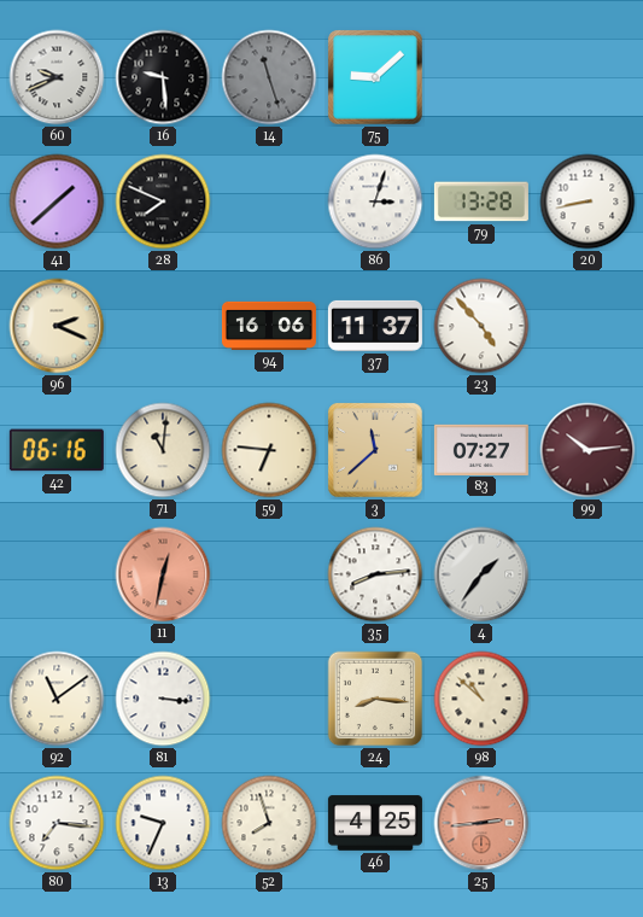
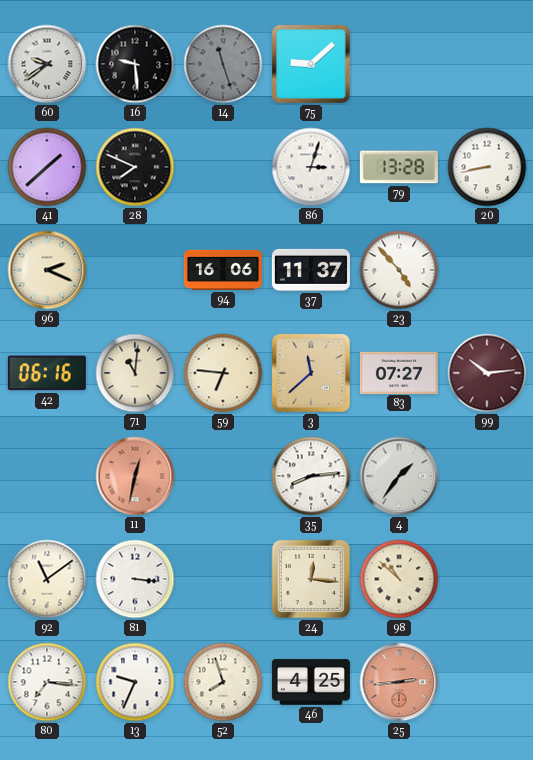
60: 9:41 -> 9:39
24: 8:16 -> 12:16
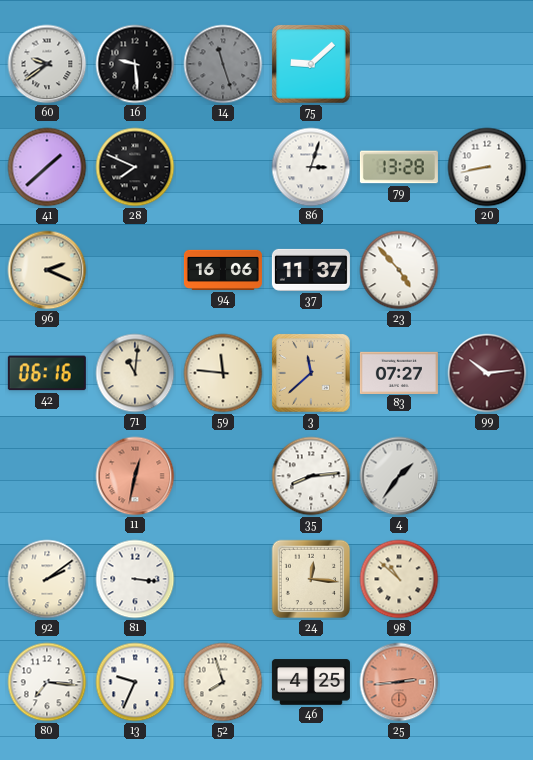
59: 6:46 -> 11:46
92: 11:09 -> 2:09
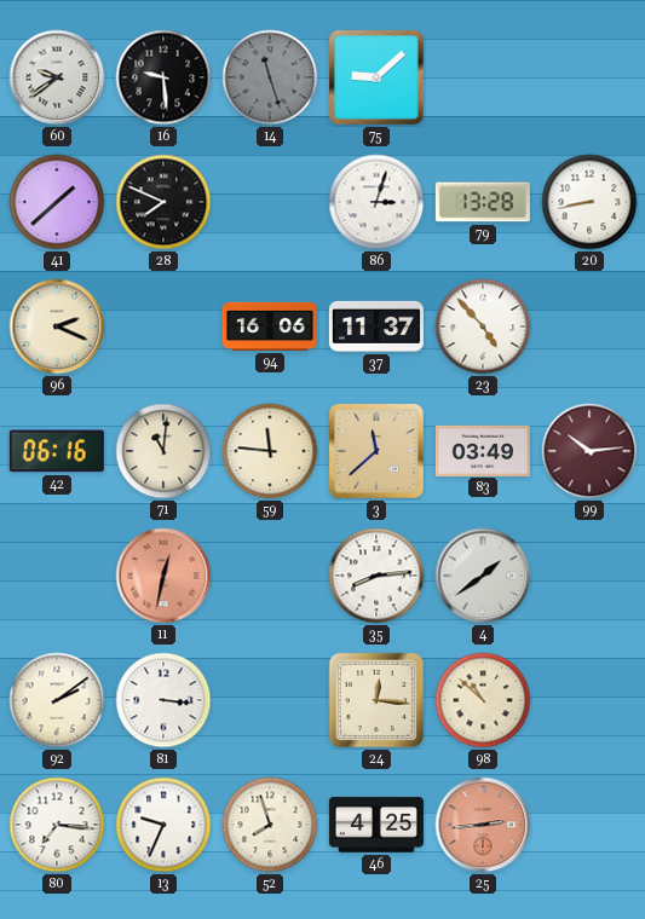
83: 07:27 -> 03:49
4: 1:36 -> 1:39
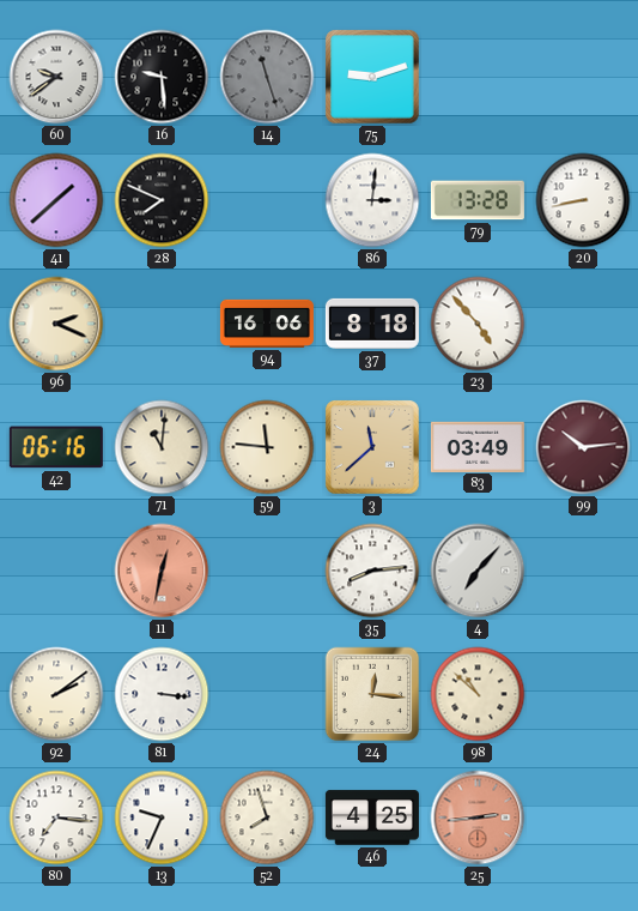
75: 9:08 -> 9:12
86: 3:03 -> 3:01
37: 11:37 -> 8:18
4: 1:39 -> 7:07
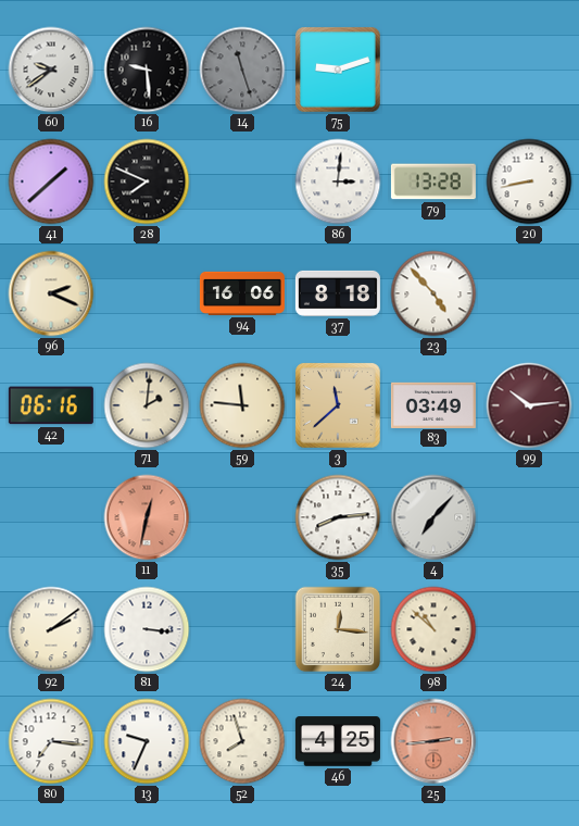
71: 11:01 -> 2:01
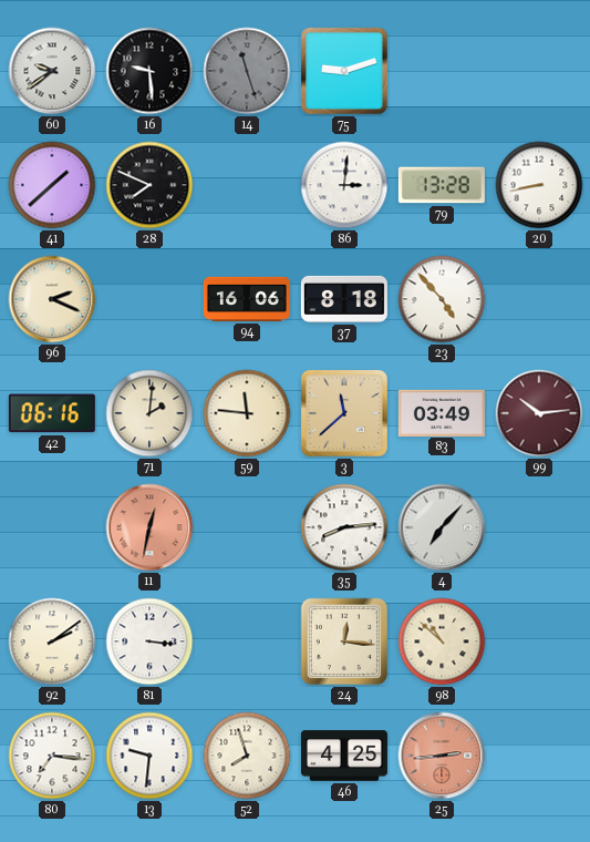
13: 9:34 -> 9:31
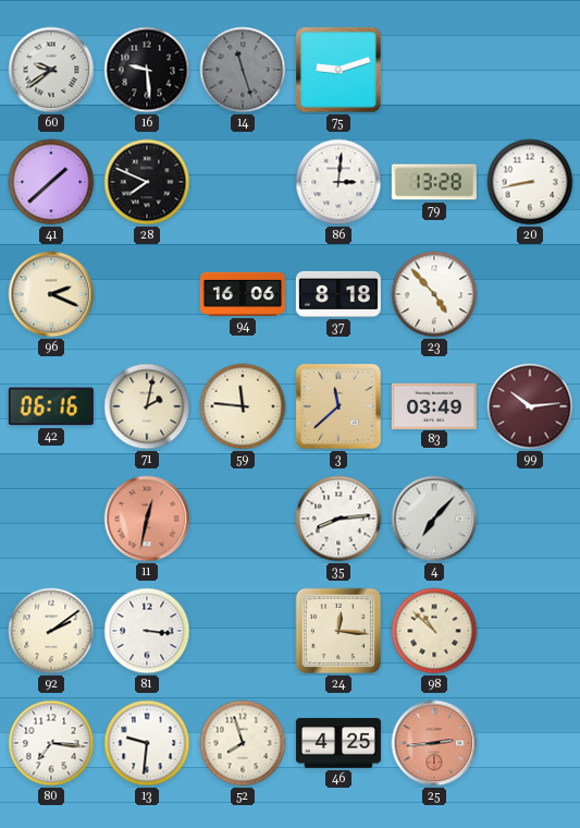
71: 2:01 -> 2:02
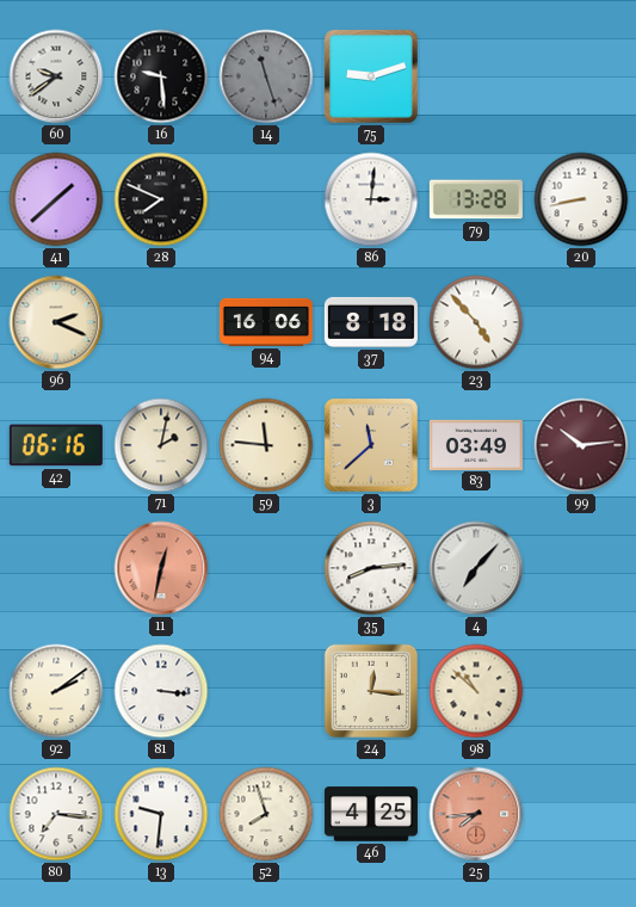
25: 2:44 -> 7:44
